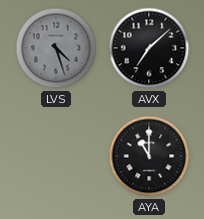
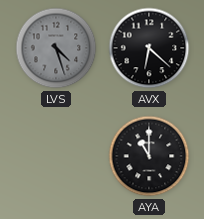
AVX: 7:08 -> 6:22
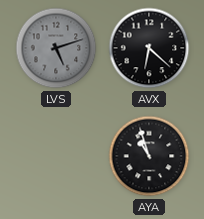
LVS: 4:27 -> 5:12
AYA: 11:00 -> 10:57
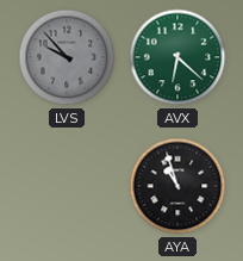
LVS: 5:12 -> 9:53
AVX dial: black -> green
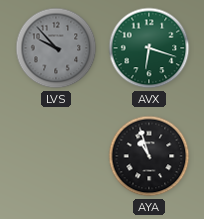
AVX: 6:22 -> 6:18
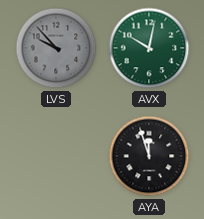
AVX: 6:18 -> 10:02
AYA: 10:57 -> 11:57
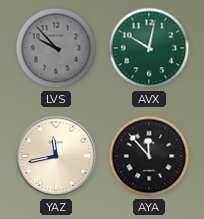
YAZ: none -> 11:43
AYA: 11:57 -> 11:53
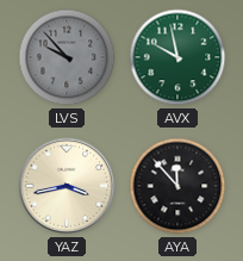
AVX: 10:02 -> 9:58
YAZ: 11:43 -> 3:43
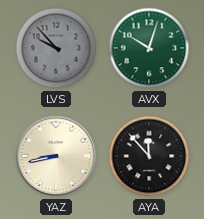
AVX: 9:58 -> 10:03
YAZ: 3:43 -> 8:43
